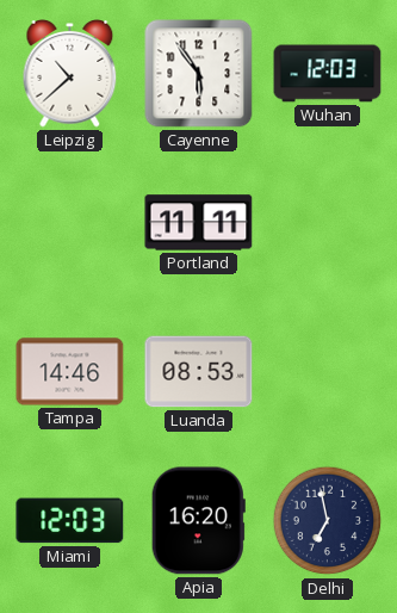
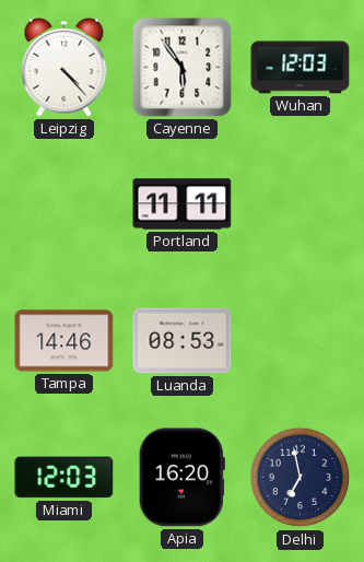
Leipzig: 10:38 -> 4:23
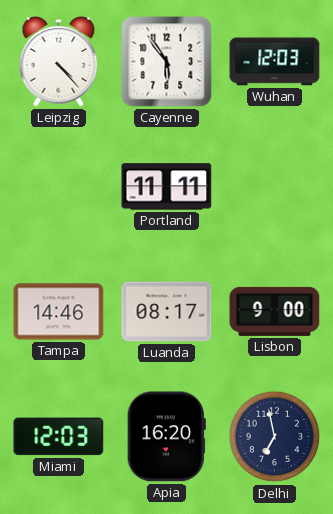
Luanda: 08:53 -> 08:17
Lisbon: none -> 9:00
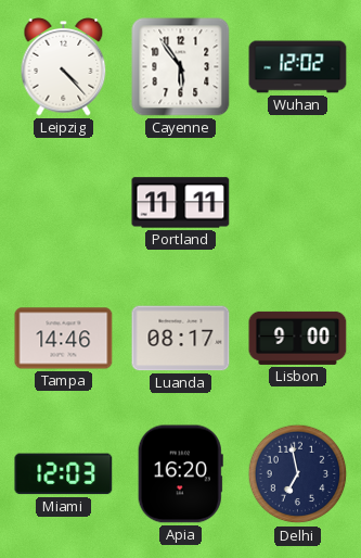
Wuhan: 12:03 -> 12:02
